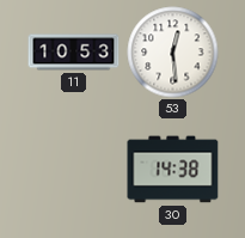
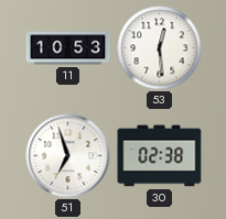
51: none -> 6:57
30: 14:38 -> 02:38
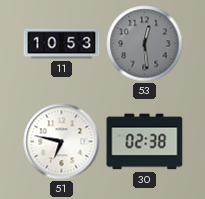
53 dial: white -> grey
51: 6:57 -> 6:47
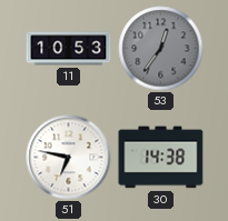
53: 12:29 -> 12:36
30: 02:38 -> 14:38
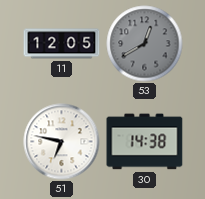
11: 10:53 -> 12:05
53: 12:36 -> 12:40
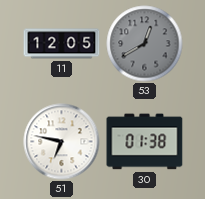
30: 14:38 -> 01:38
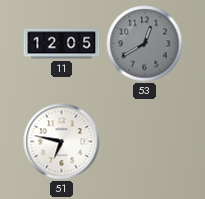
30: 01:38 -> none
